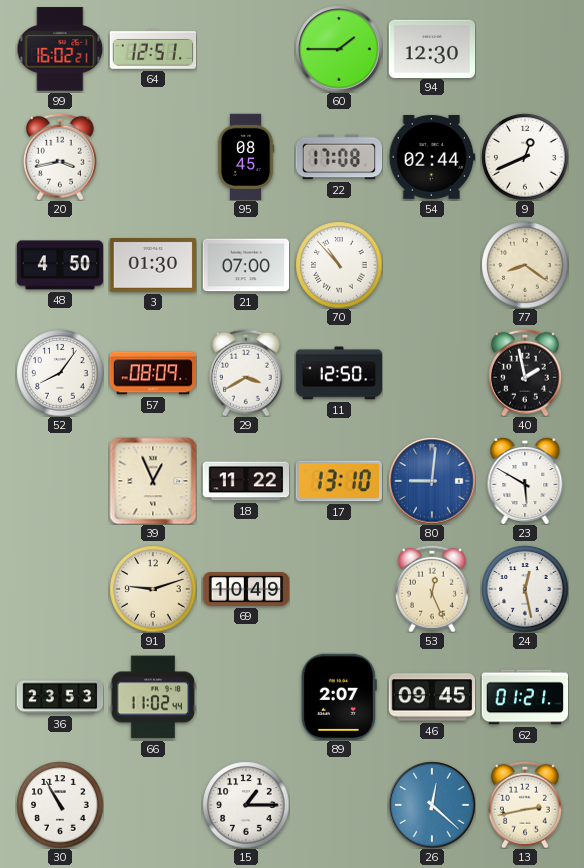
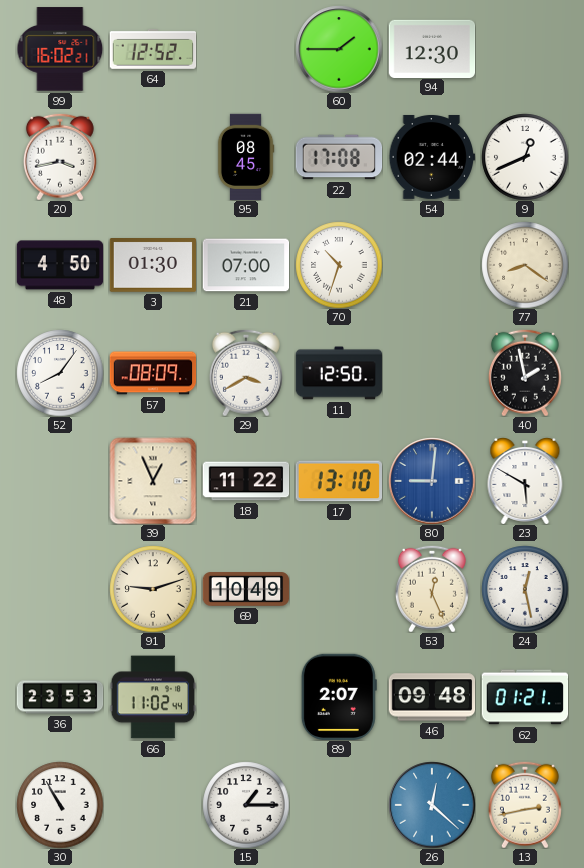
64: 12:51 -> 12:52
70: 10:53 -> 10:33
46: 09:45 -> 09:48
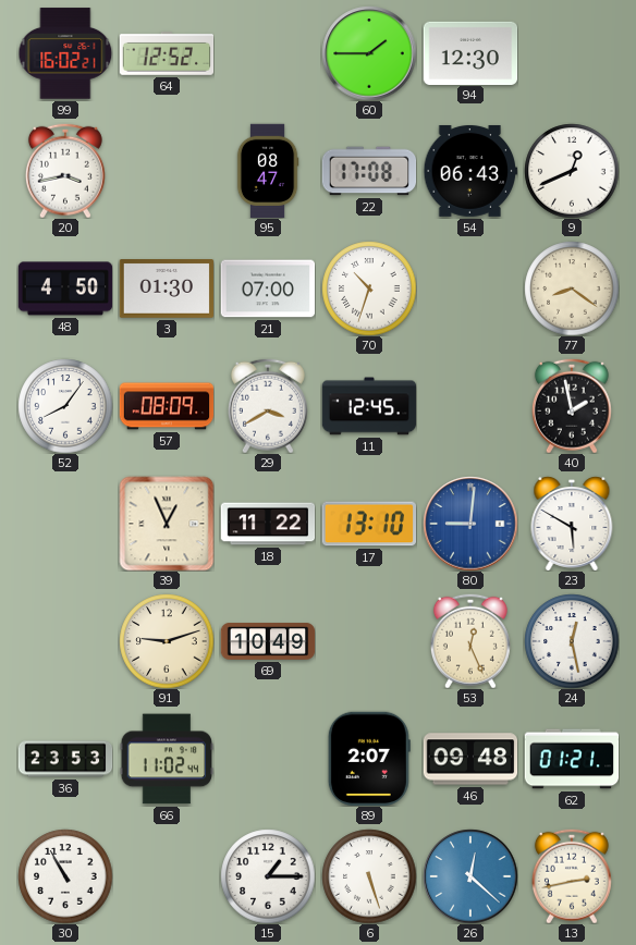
95: 08:45 -> 08:47
54: 02:44 -> 06:43
11: 12:50 -> 12:45
6: none -> 5:27
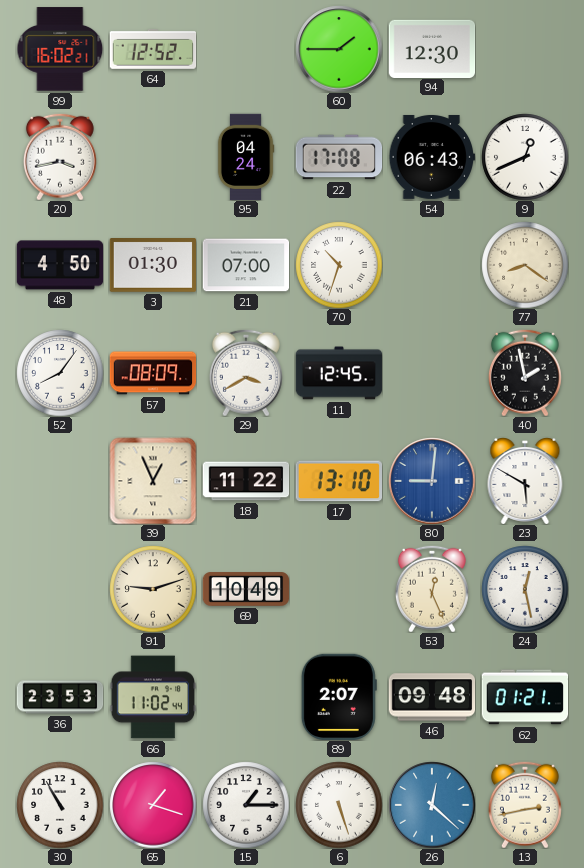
95: 08:47 -> 04:24
65: none -> 1:18
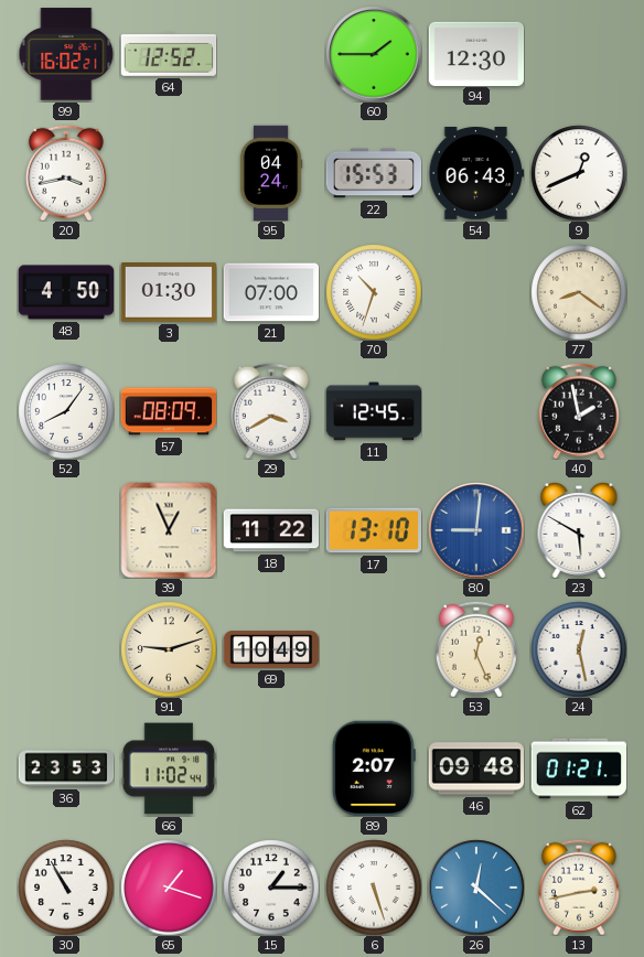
22: 17:08 -> 15:53
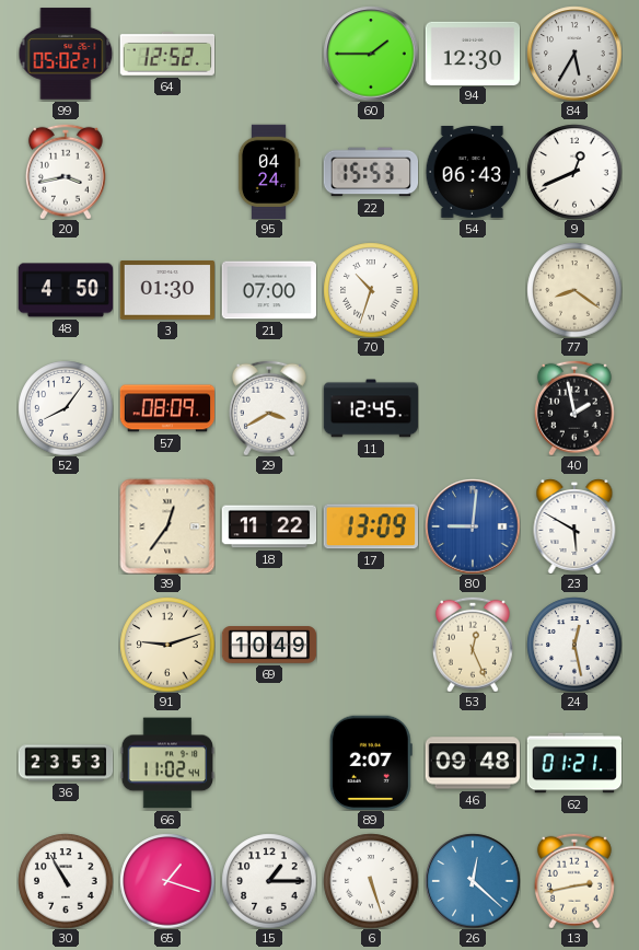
99: 16:02 -> 05:02
84: none -> 5:35
39: 12:56 -> 12:36
17: 13:10 -> 13:09
